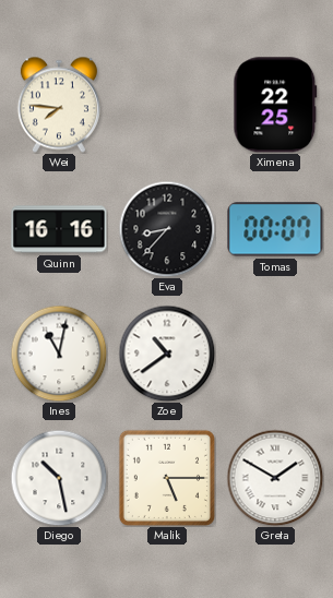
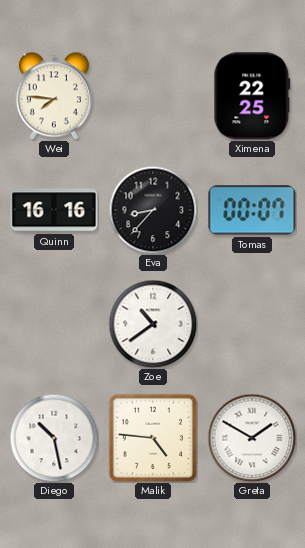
Ines: 11:02 -> none
Malik: 5:15 -> 4:46
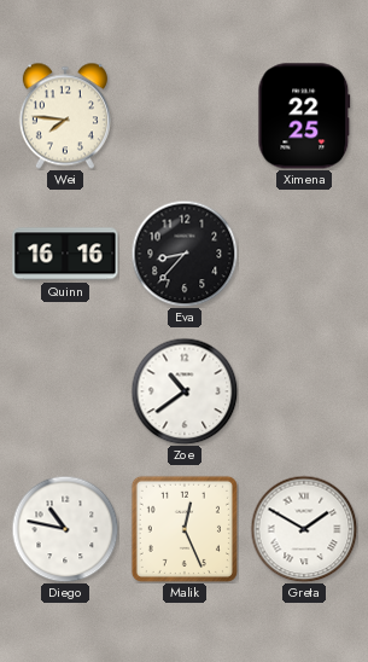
Tomas: 00:07 -> none
Diego: 10:28 -> 10:47
Malik: 4:46 -> 12:26
